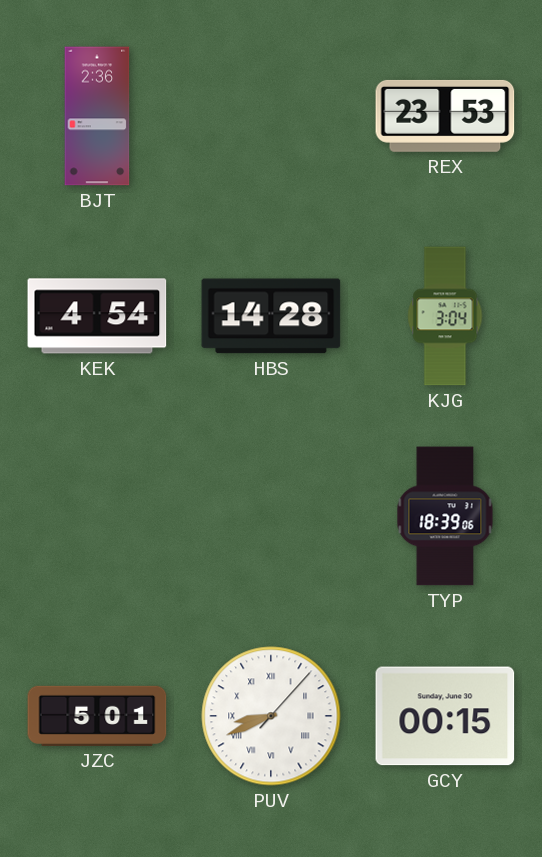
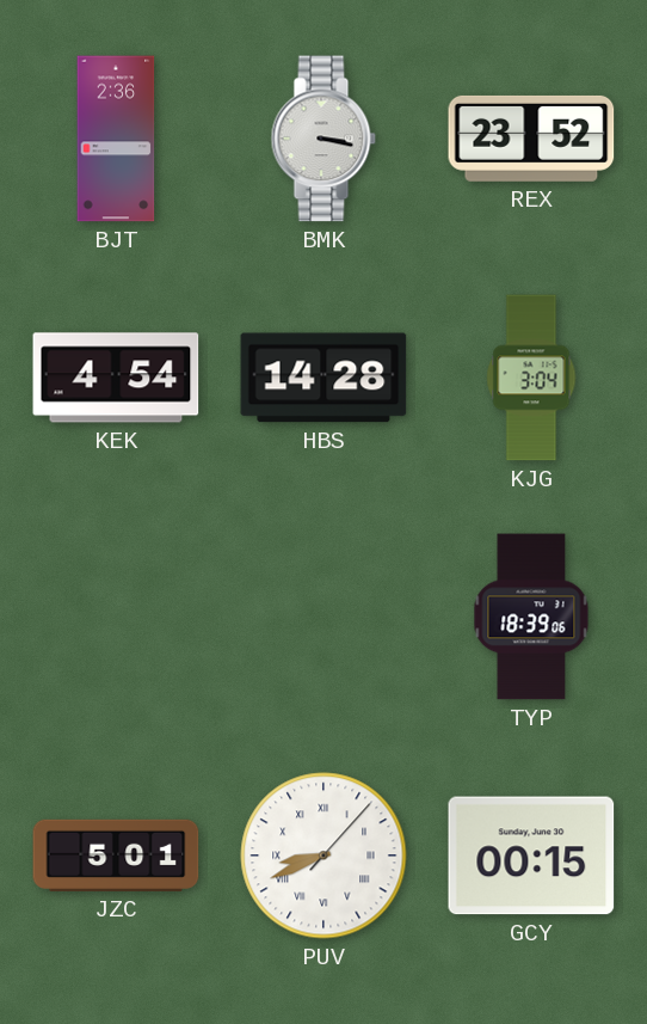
BMK: none -> 3:17
REX: 23:53 -> 23:52
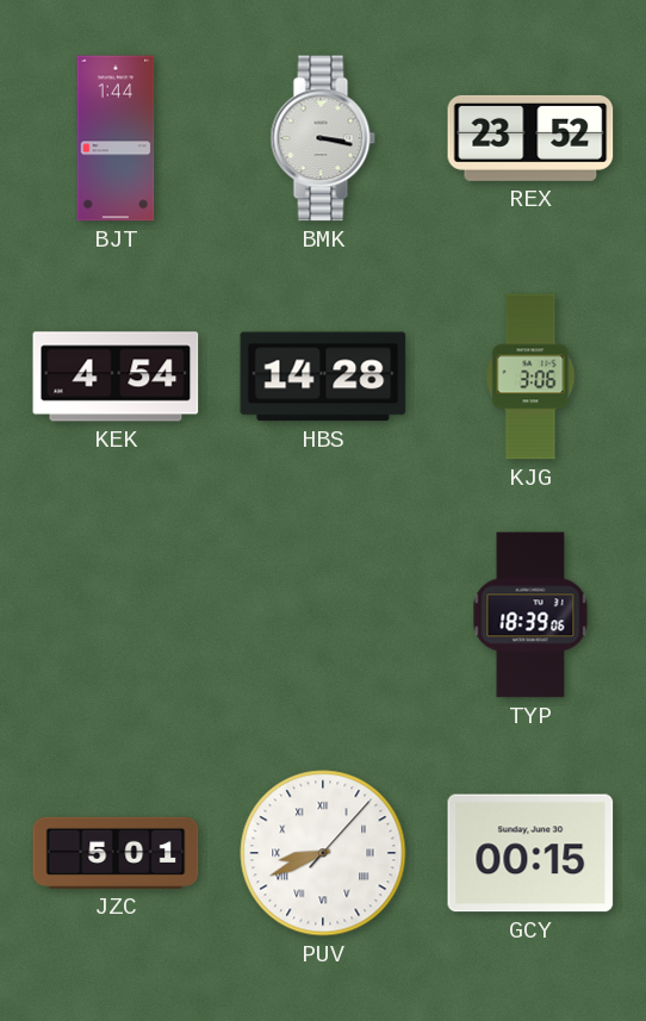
BJT: 2:36 -> 1:44
KJG: 3:04 -> 3:06
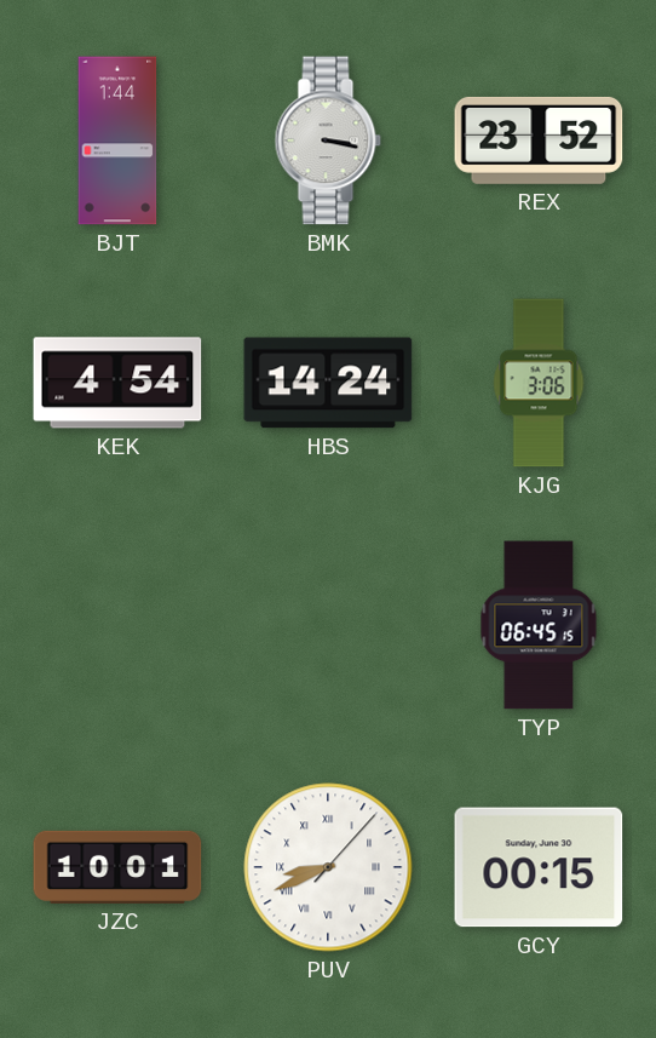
HBS: 14:28 -> 14:24
TYP: 18:39 -> 06:45
JZC: 5:01 -> 10:01
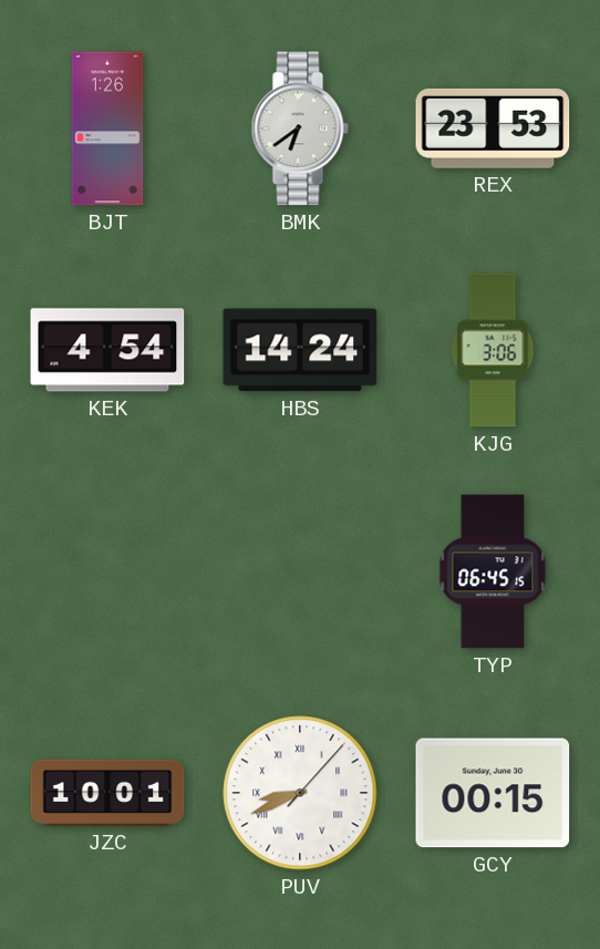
BJT: 1:44 -> 1:26
BMK: 3:17 -> 6:39
REX: 23:52 -> 23:53
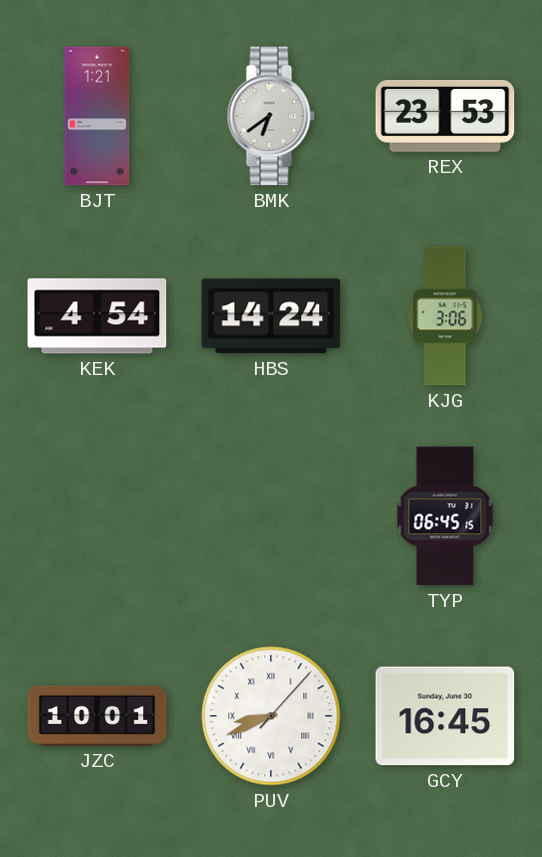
BJT: 1:26 -> 1:21
GCY: 00:15 -> 16:45
